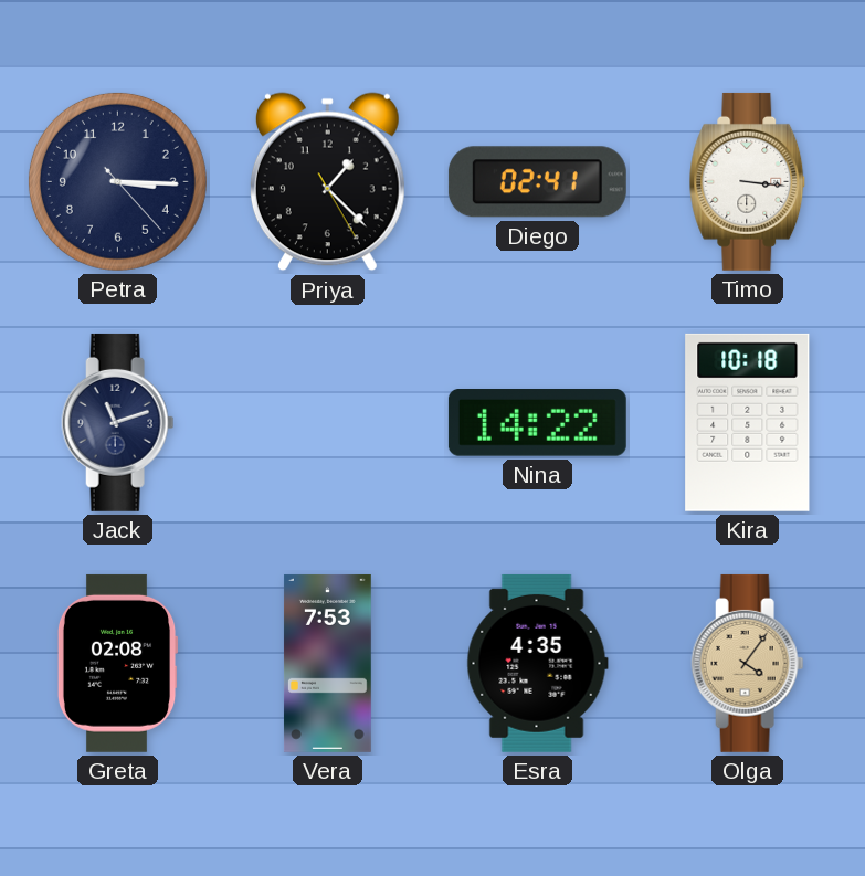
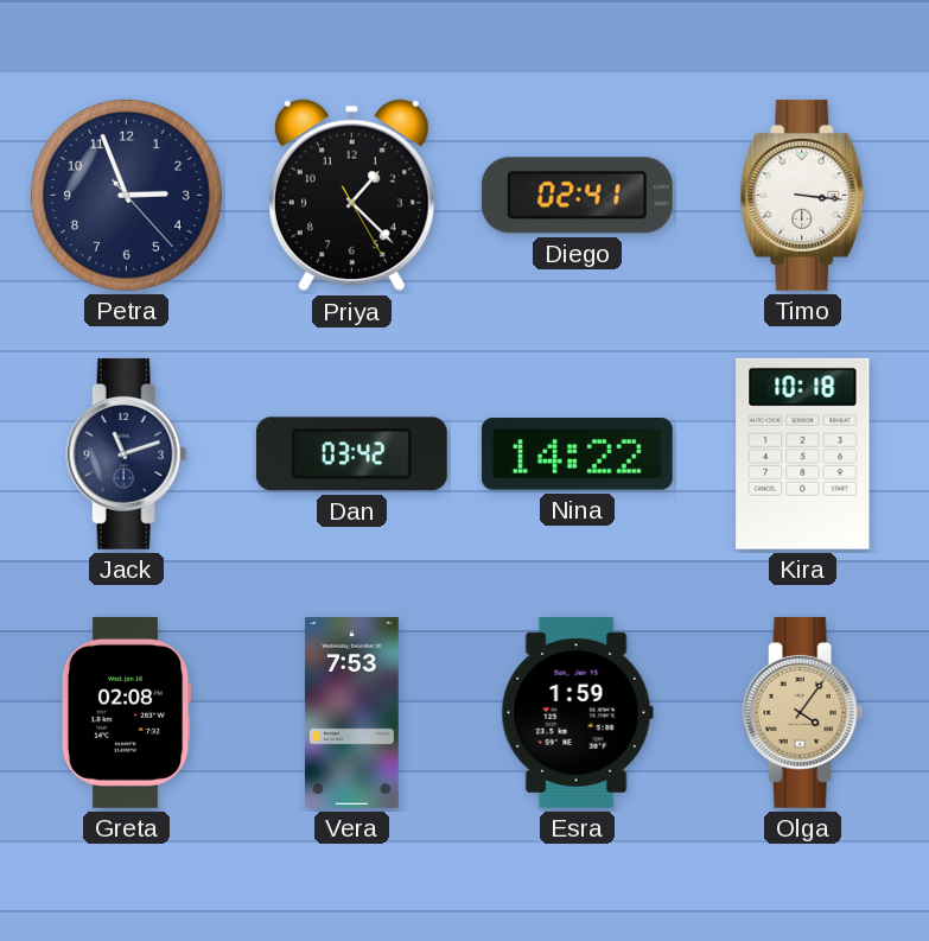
Petra: 3:15 -> 2:56
Dan: none -> 03:42
Esra: 4:35 -> 1:59
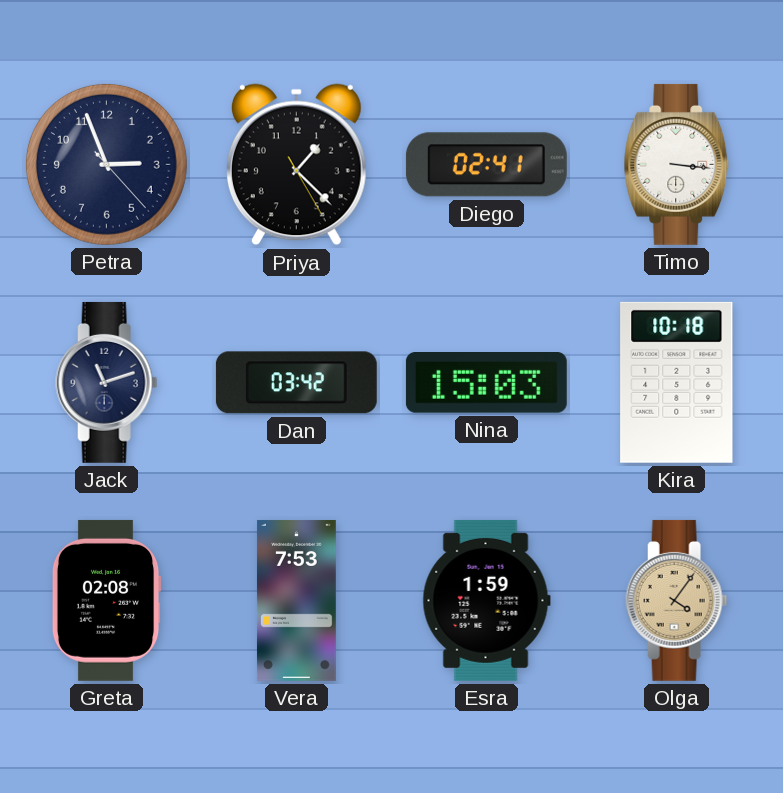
Nina: 14:22 -> 15:03
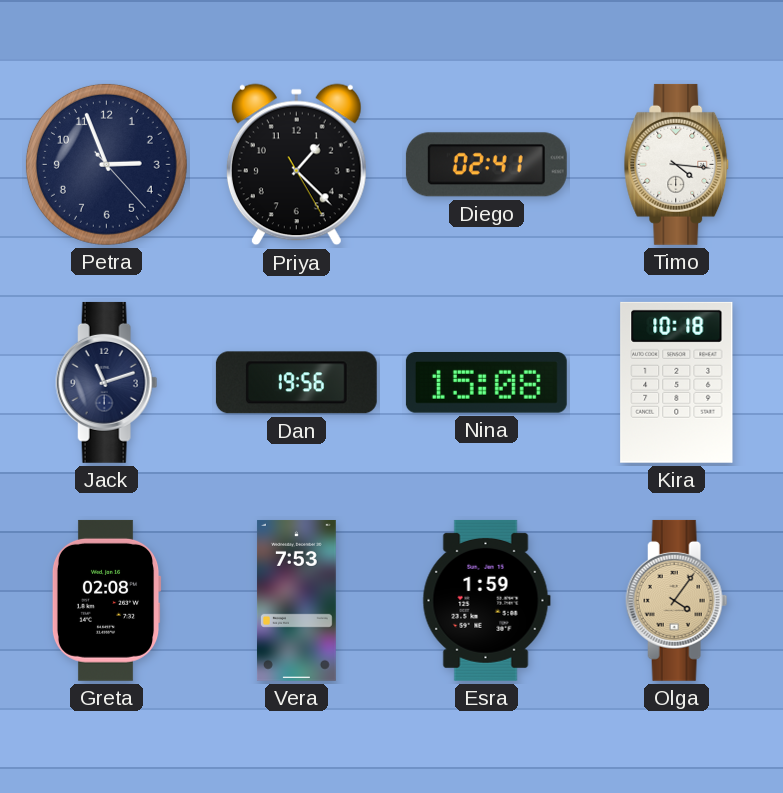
Timo: 3:16 -> 4:16
Dan: 03:42 -> 19:56
Nina: 15:03 -> 15:08
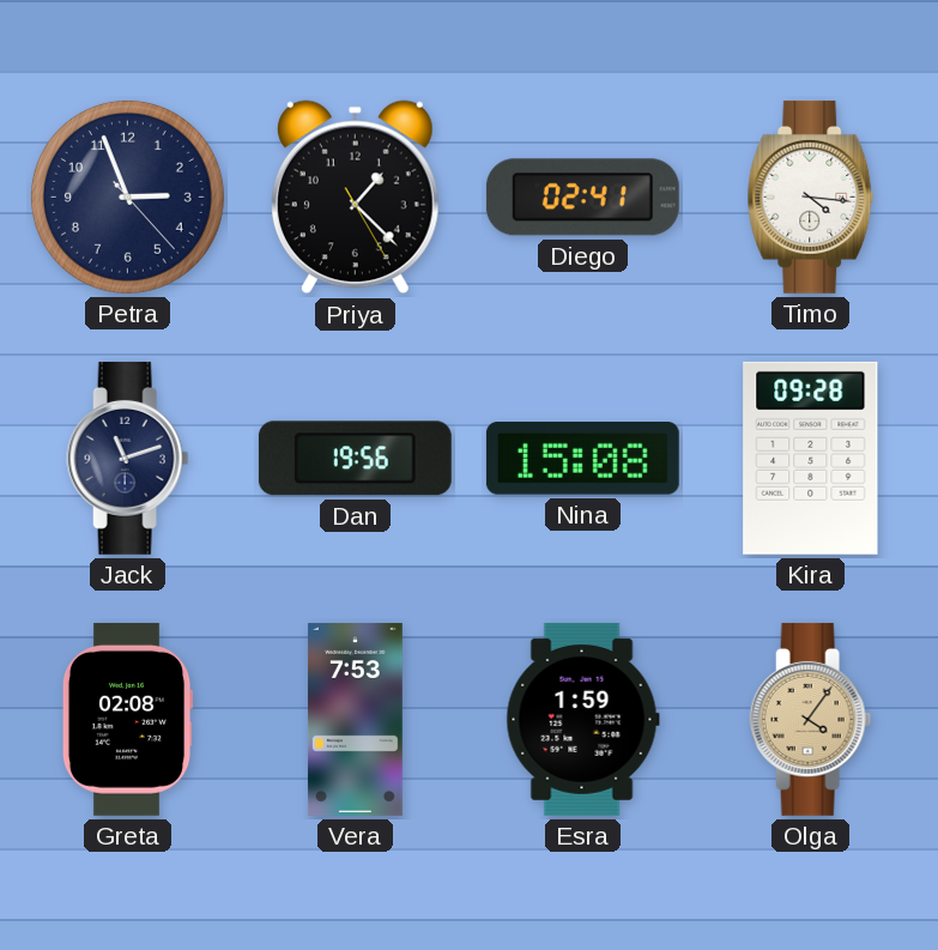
Kira: 10:18 -> 09:28
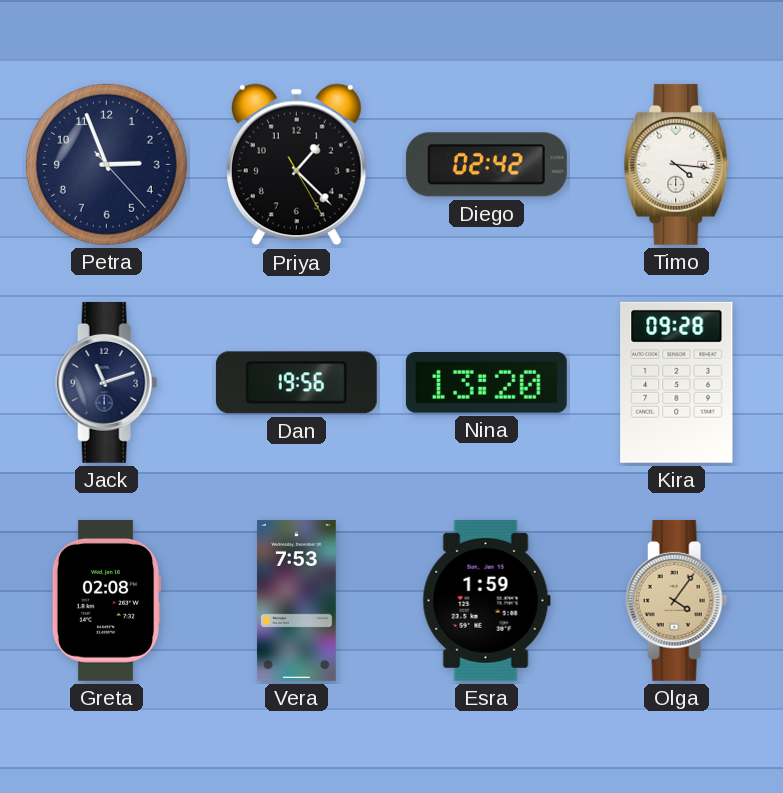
Diego: 02:41 -> 02:42
Nina: 15:08 -> 13:20
